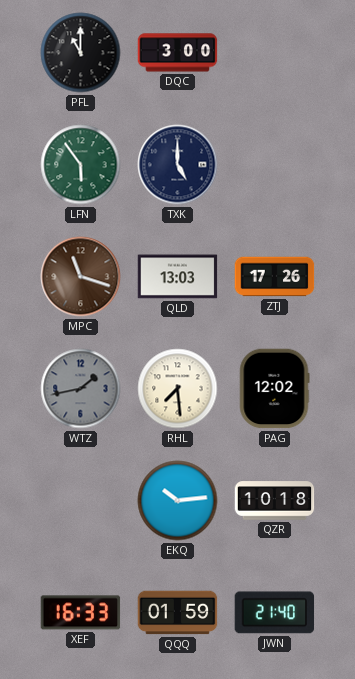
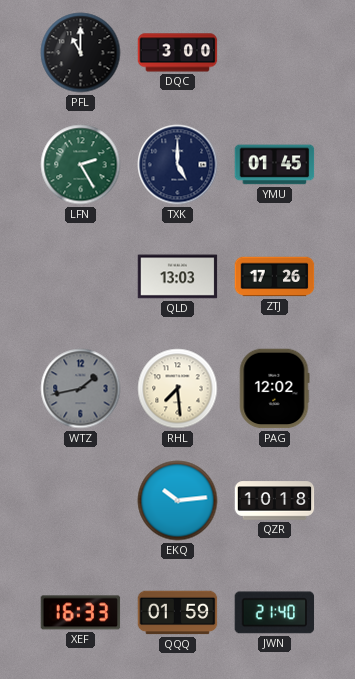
LFN: 5:54 -> 2:25
YMU: none -> 01:45
MPC: 11:18 -> none
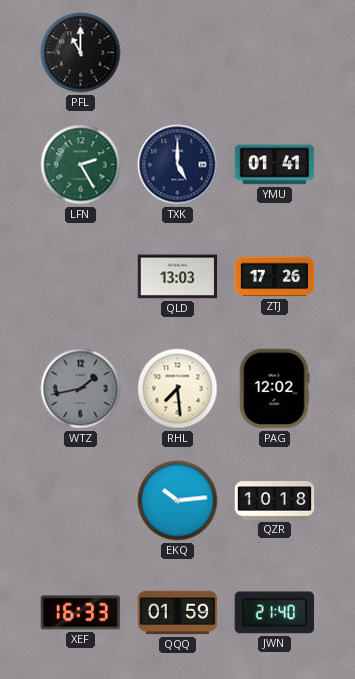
DQC: 3:00 -> none
YMU: 01:45 -> 01:41
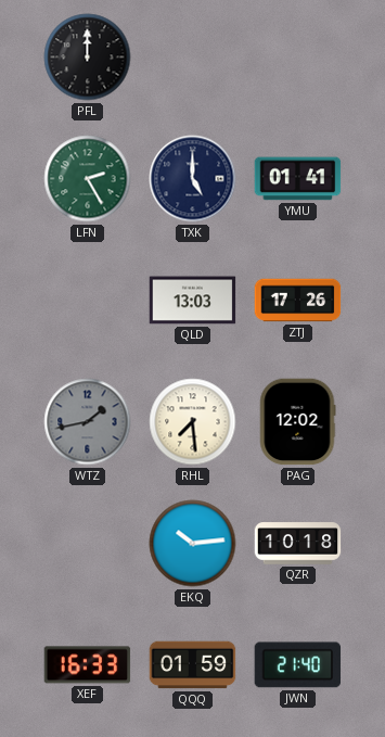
PFL: 11:00 -> 12:00
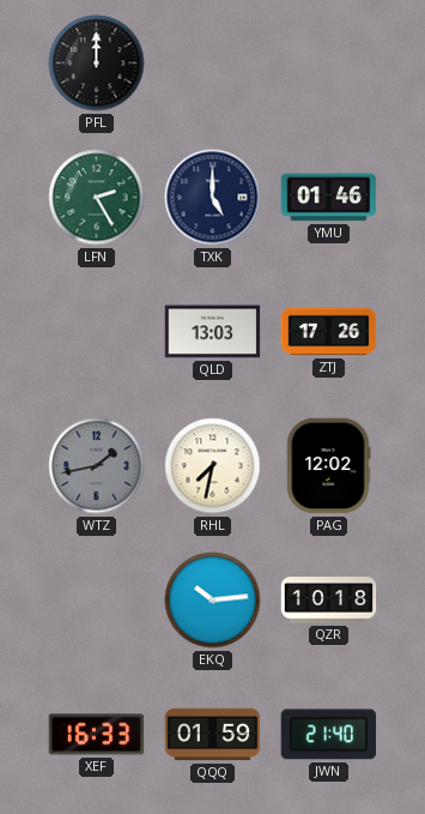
YMU: 01:41 -> 01:46
RHL: 7:29 -> 7:32
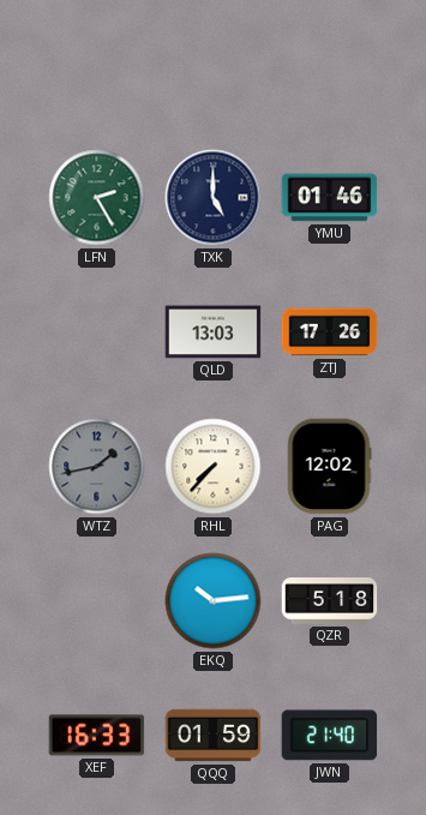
PFL: 12:00 -> none
RHL: 7:32 -> 7:37
QZR: 10:18 -> 5:18
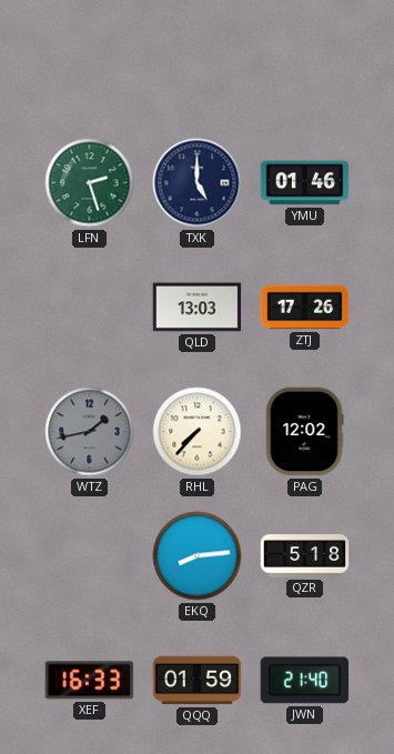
LFN: 2:25 -> 2:27
EKQ: 10:14 -> 8:14
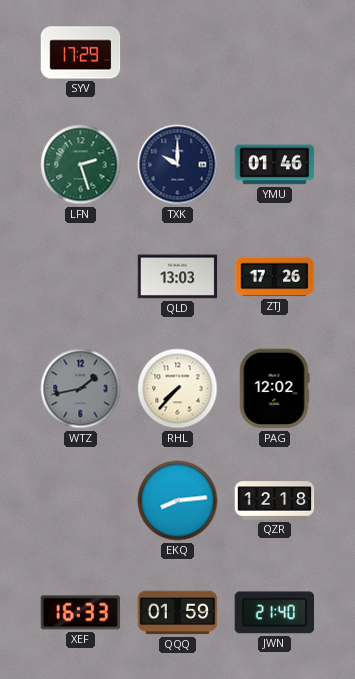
SYV: none -> 17:29
TXK: 5:00 -> 10:00
QZR: 5:18 -> 12:18
